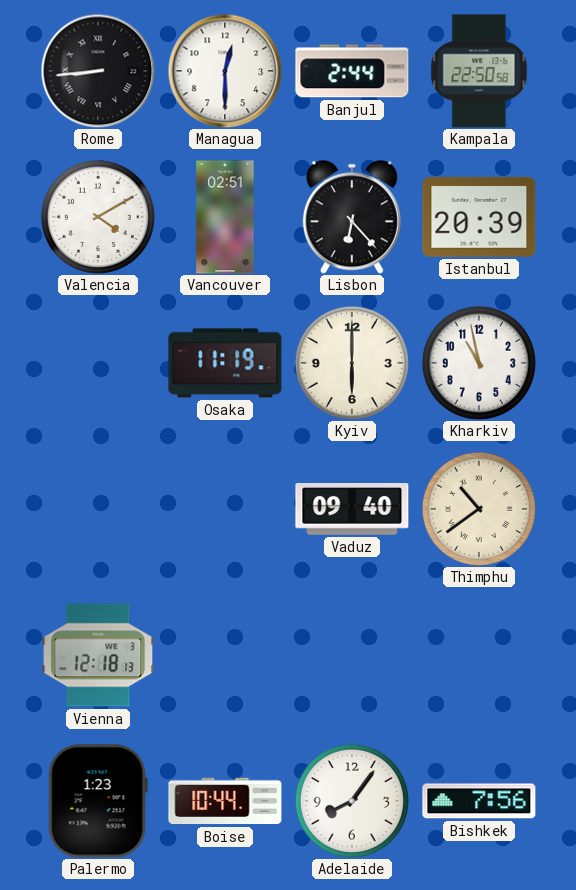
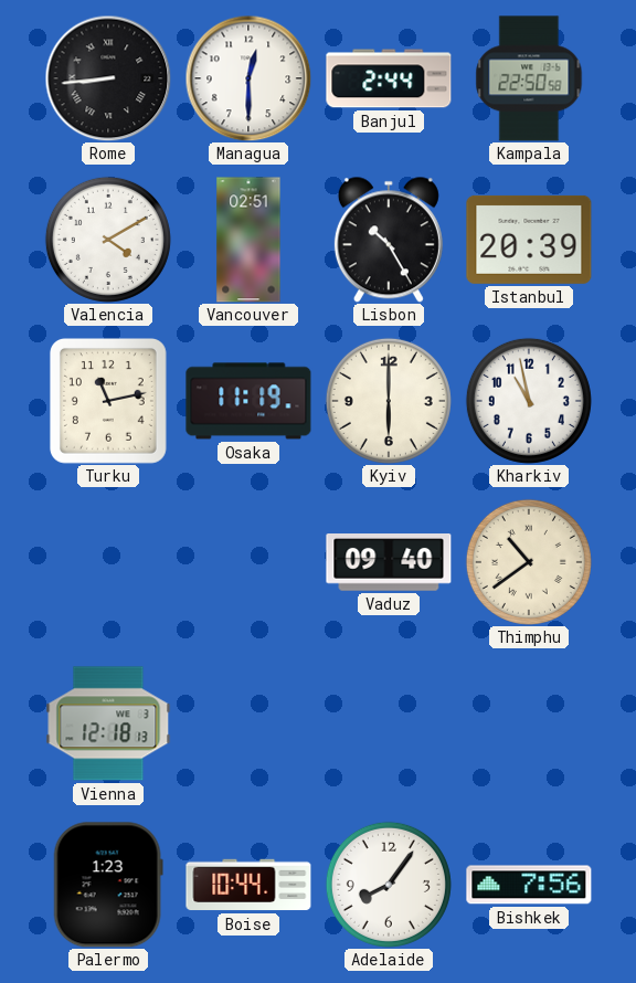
Lisbon: 6:23 -> 10:25
Turku: none -> 11:13
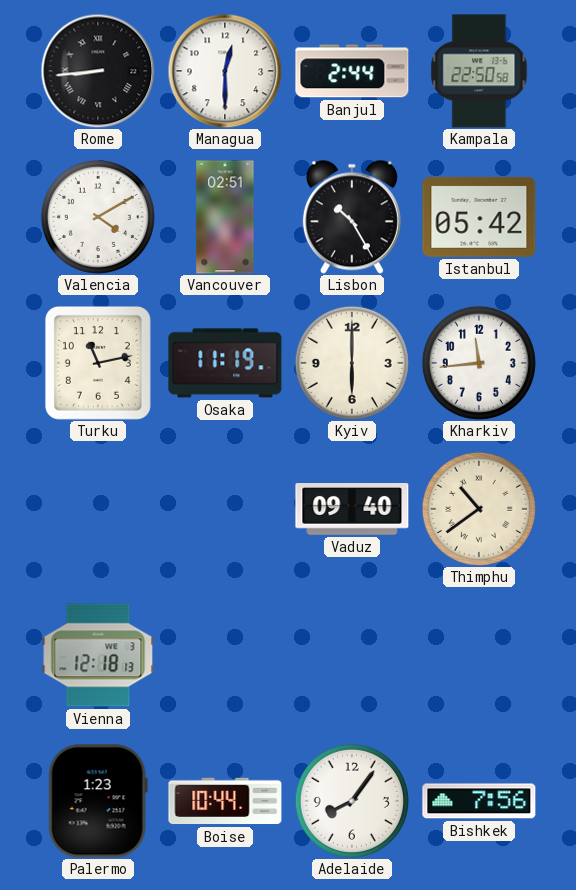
Istanbul: 20:39 -> 05:42
Kharkiv: 10:58 -> 11:44
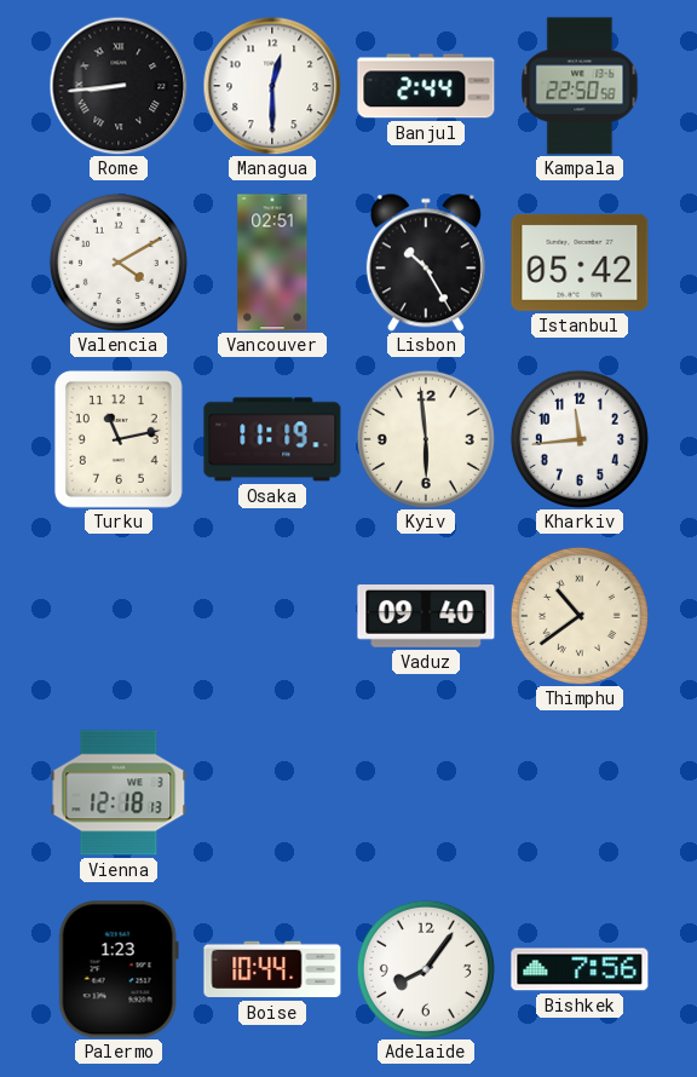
Kyiv: 6:00 -> 5:59
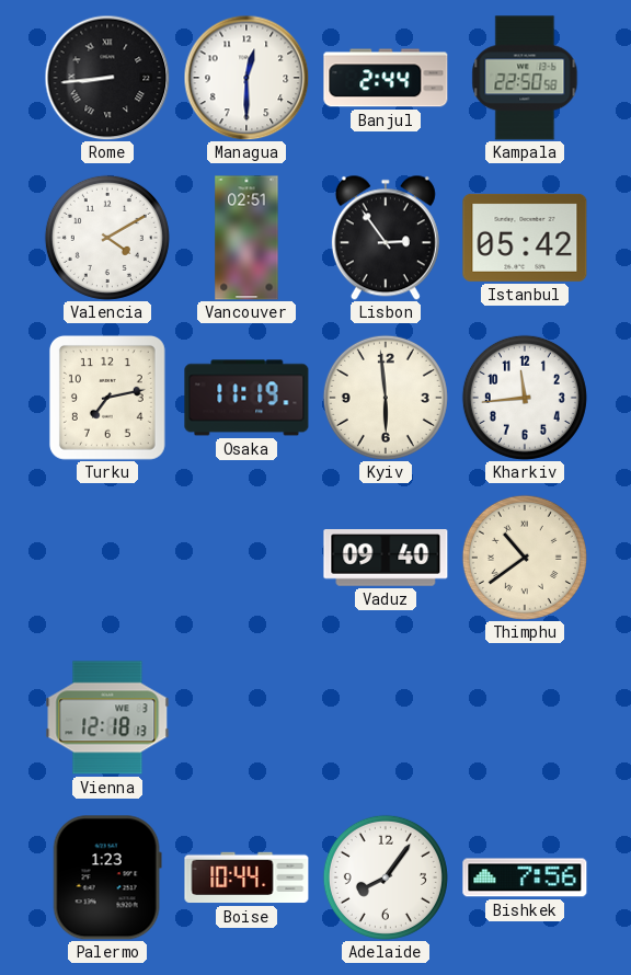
Lisbon: 10:25 -> 2:54
Turku: 11:13 -> 7:13
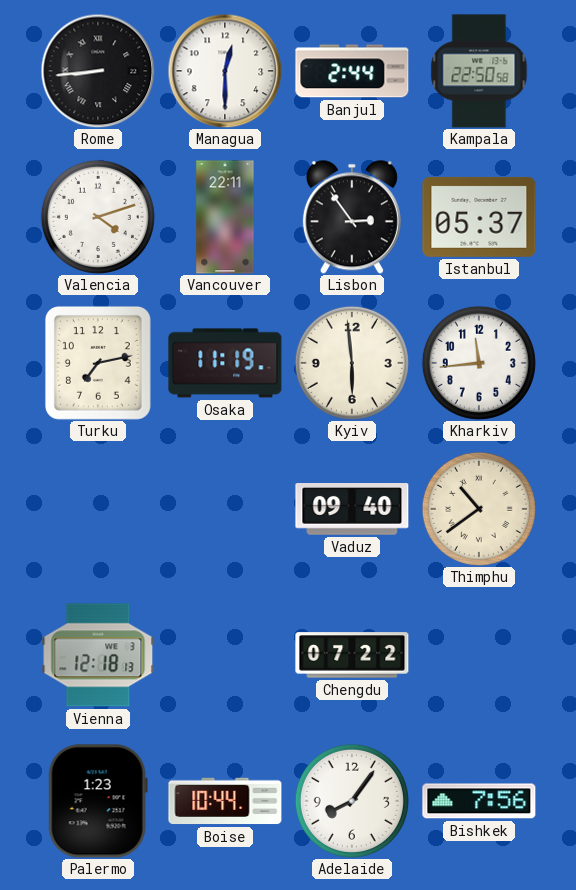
Valencia: 4:10 -> 4:12
Vancouver: 02:51 -> 22:11
Istanbul: 05:42 -> 05:37
Chengdu: none -> 07:22
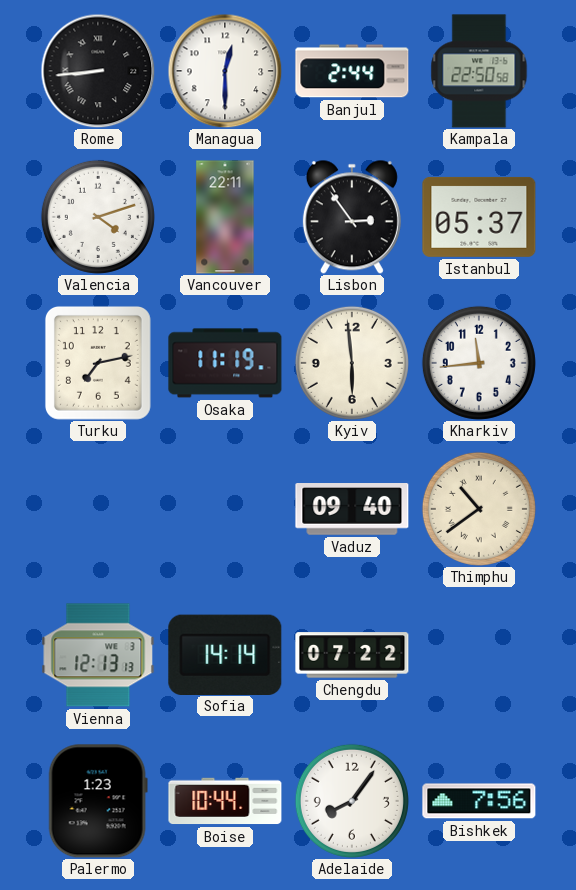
Vienna: 12:18 -> 12:13
Sofia: none -> 14:14
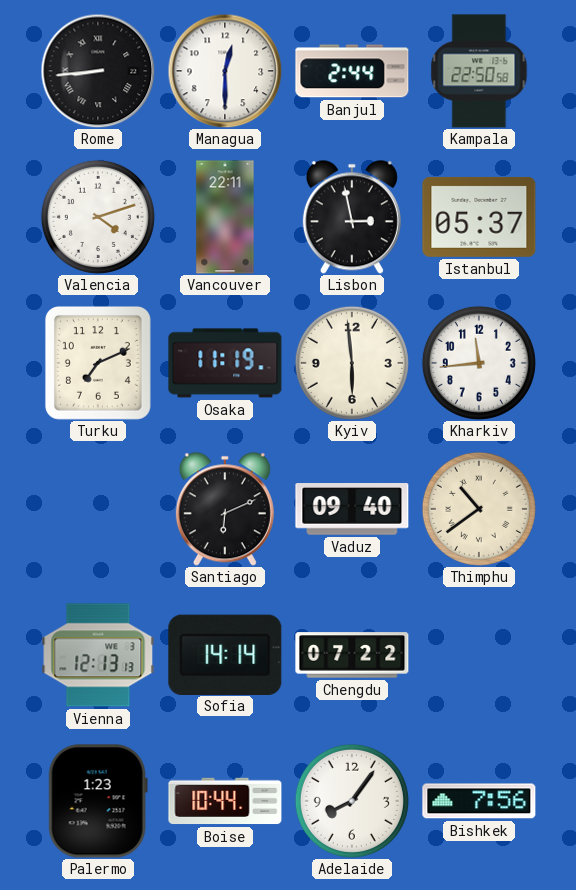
Lisbon: 2:54 -> 2:58
Turku: 7:13 -> 7:11
Santiago: none -> 6:11
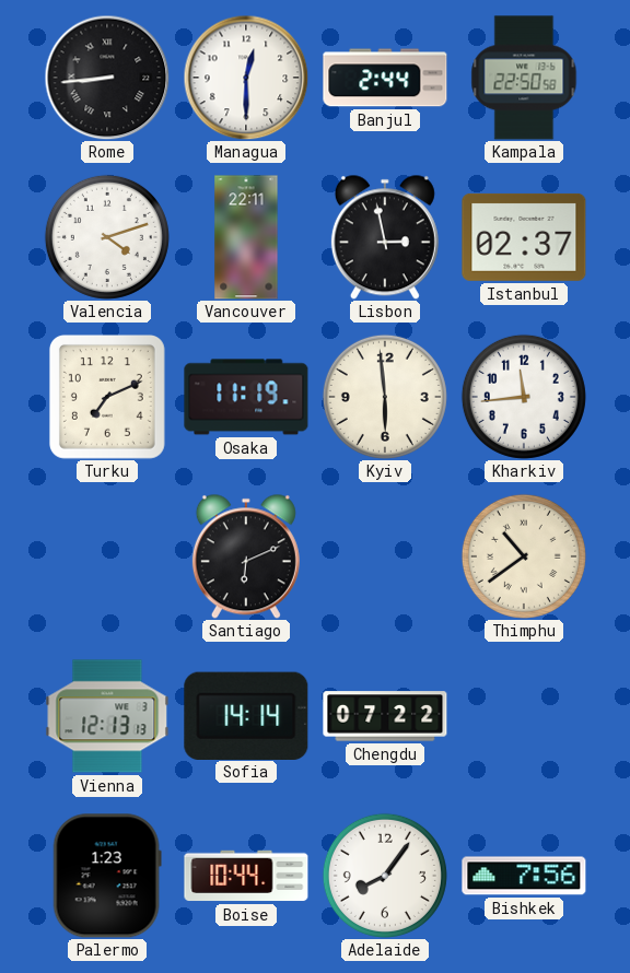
Istanbul: 05:37 -> 02:37
Vaduz: 09:40 -> none
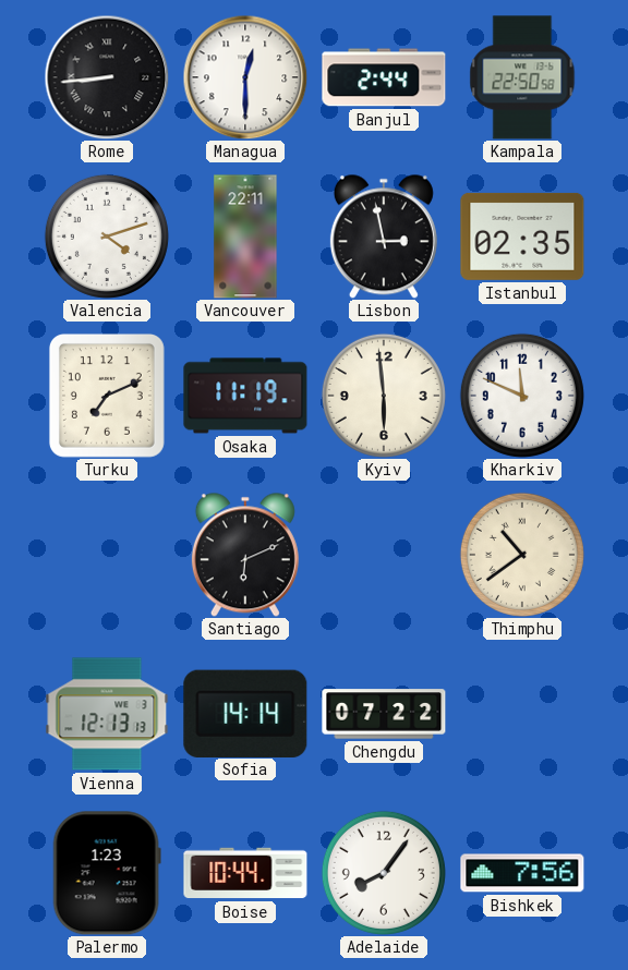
Istanbul: 02:37 -> 02:35
Kharkiv: 11:44 -> 11:49
